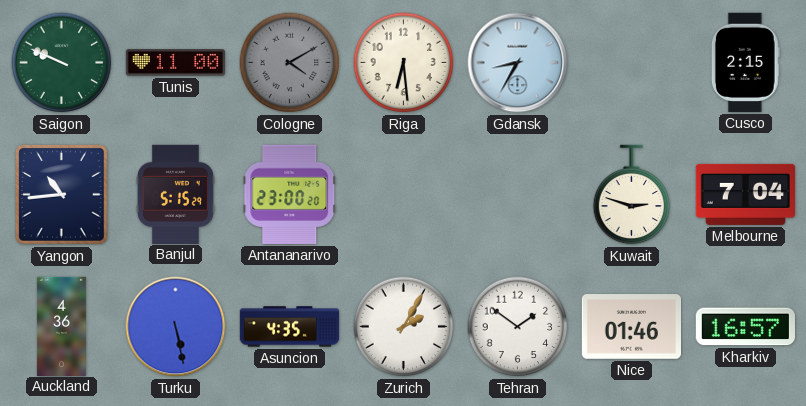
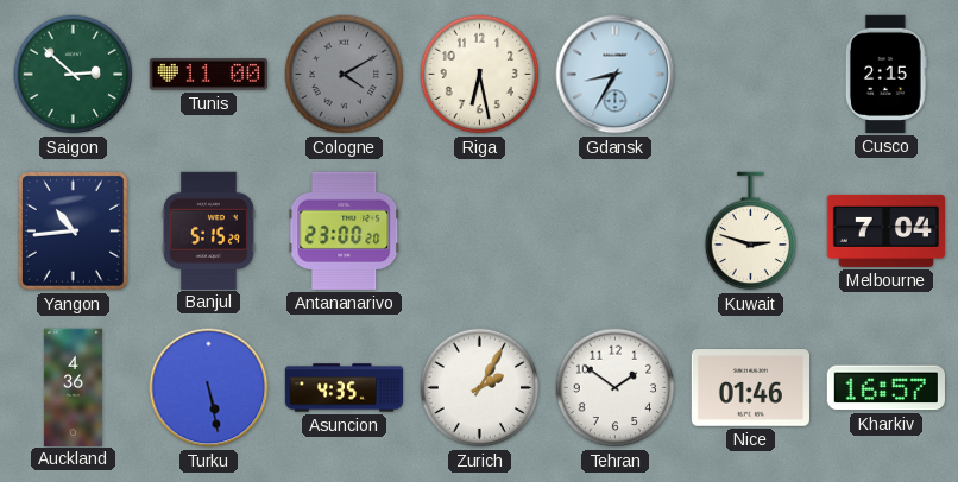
Saigon: 9:49 -> 2:52
Riga: 6:29 -> 6:28
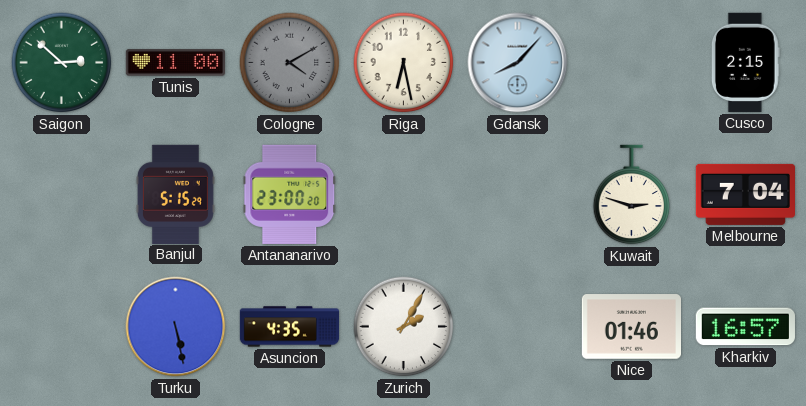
Gdansk: 8:35 -> 8:07
Yangon: 10:44 -> none
Auckland: 4:36 -> none
Tehran: 1:51 -> none
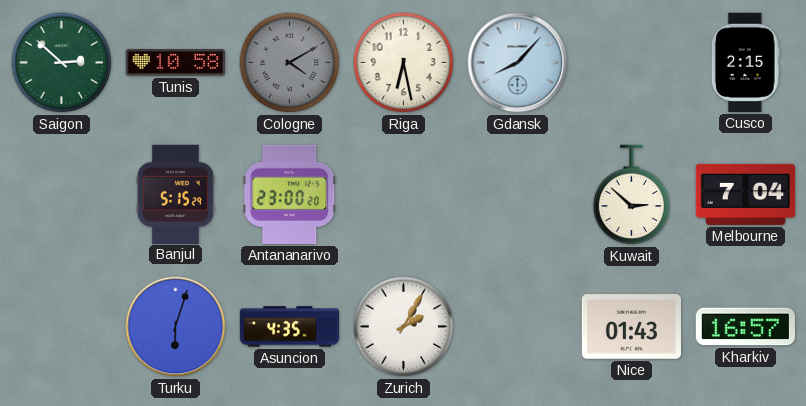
Tunis: 11:00 -> 10:58
Kuwait: 2:48 -> 2:52
Turku: 5:28 -> 6:03
Nice: 01:46 -> 01:43
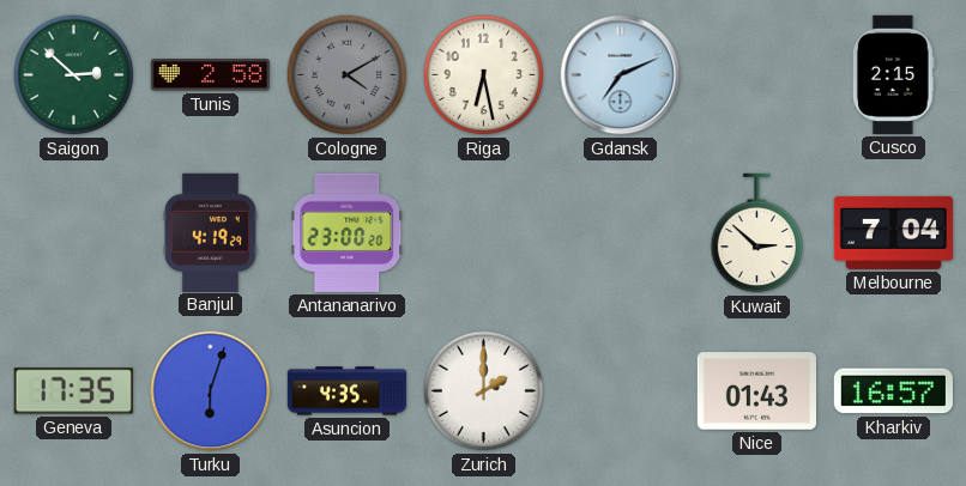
Tunis: 10:58 -> 2:58
Gdansk: 8:07 -> 7:11
Banjul: 5:15 -> 4:19
Geneva: none -> 17:35
Zurich: 2:05 -> 2:00
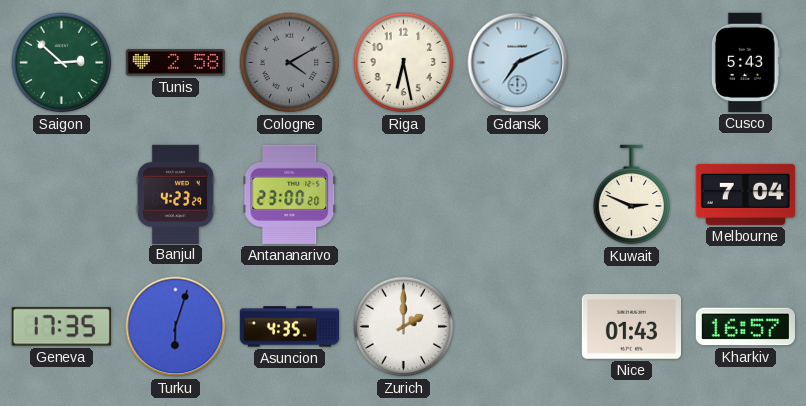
Cusco: 2:15 -> 5:43
Banjul: 4:19 -> 4:23
Kuwait: 2:52 -> 2:49
